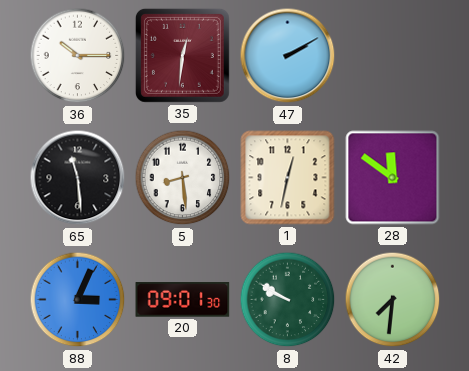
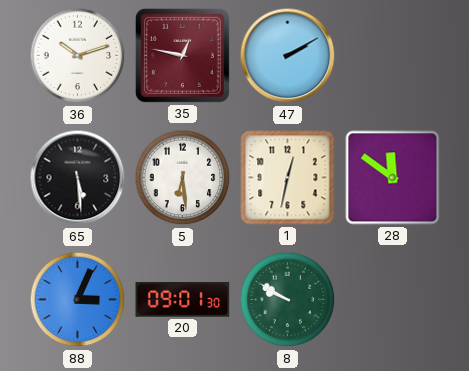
36: 10:15 -> 10:12
35: 12:31 -> 12:47
65: 11:29 -> 5:29
5: 8:29 -> 6:29
42: 7:31 -> none
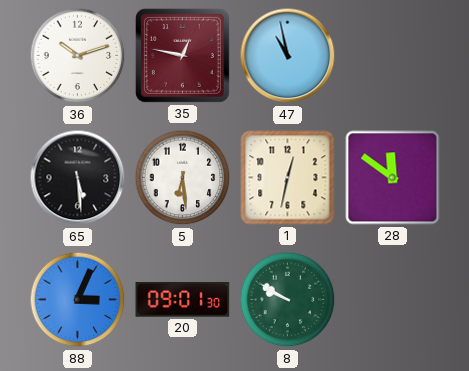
47: 2:10 -> 10:58
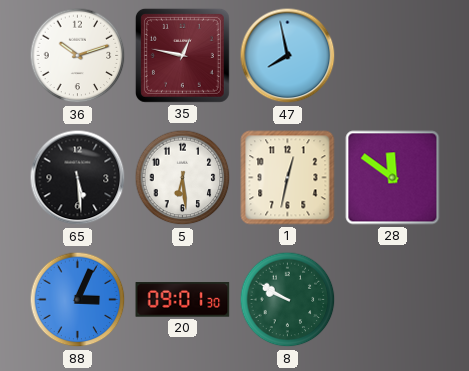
47: 10:58 -> 7:58
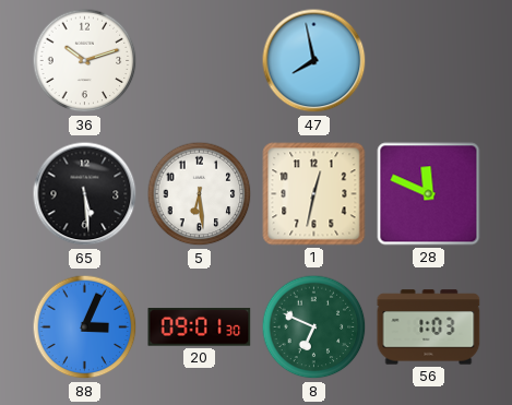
35: 12:47 -> none
28: 11:51 -> 11:49
8: 9:50 -> 6:49
56: none -> 1:03
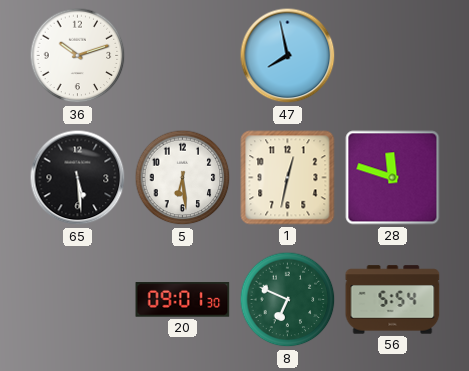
28: 11:49 -> 11:48
88: 3:04 -> none
56: 1:03 -> 5:54
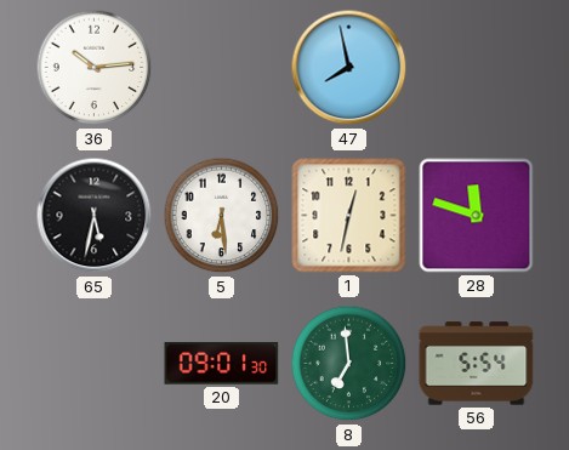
36: 10:12 -> 10:14
65: 5:29 -> 5:32
8: 6:49 -> 6:59
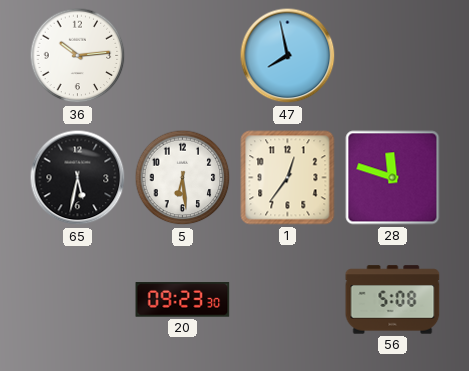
1: 12:32 -> 12:36
20: 09:01 -> 09:23
8: 6:59 -> none
56: 5:54 -> 5:08
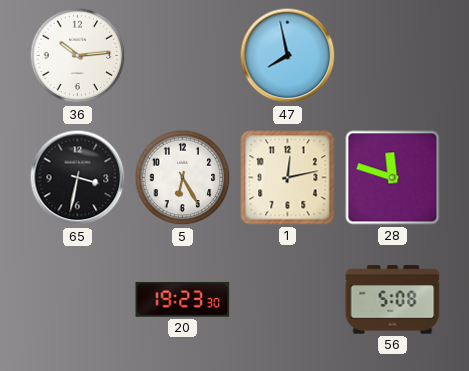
65: 5:32 -> 3:32
5: 6:29 -> 6:25
1: 12:36 -> 12:13
20: 09:23 -> 19:23
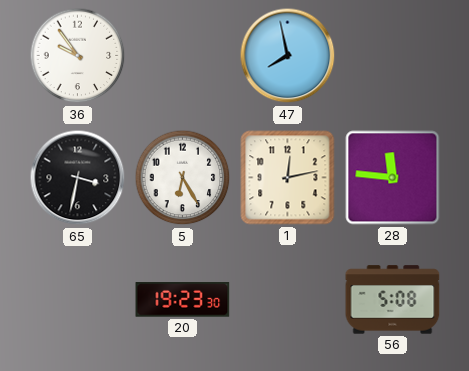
36: 10:14 -> 9:54
28: 11:48 -> 11:46
